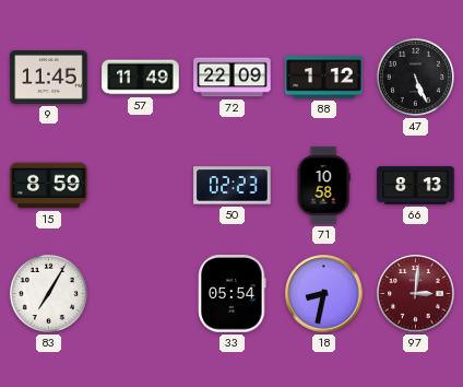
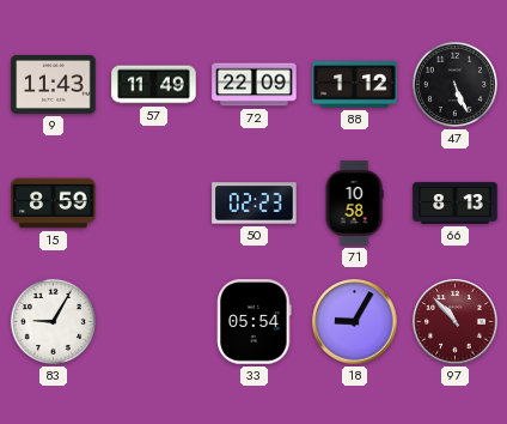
9: 11:45 -> 11:43
83: 7:05 -> 9:05
18: 8:32 -> 9:05
97: 3:01 -> 10:53
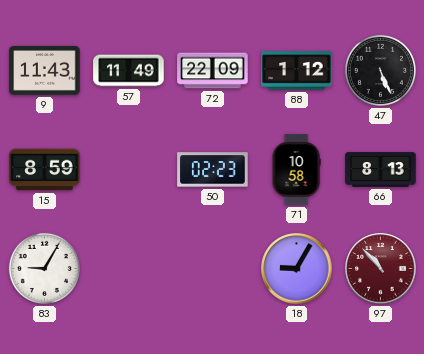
33: 05:54 -> none
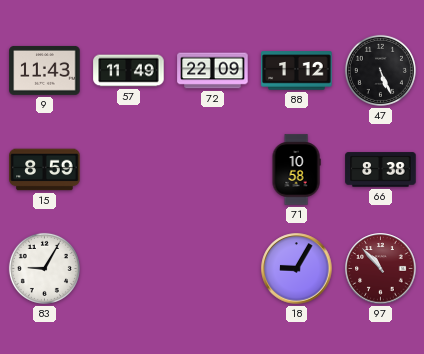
50: 02:23 -> none
66: 8:13 -> 8:38
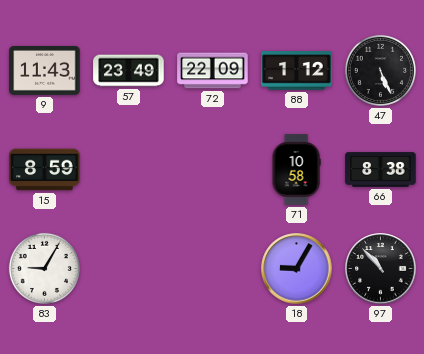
57: 11:49 -> 23:49
97 dial: burgundy -> black
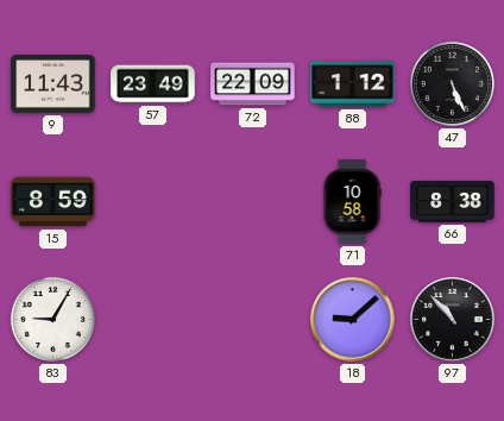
18: 9:05 -> 9:08
